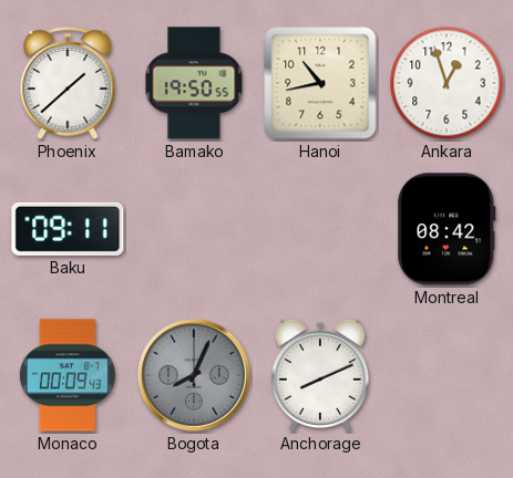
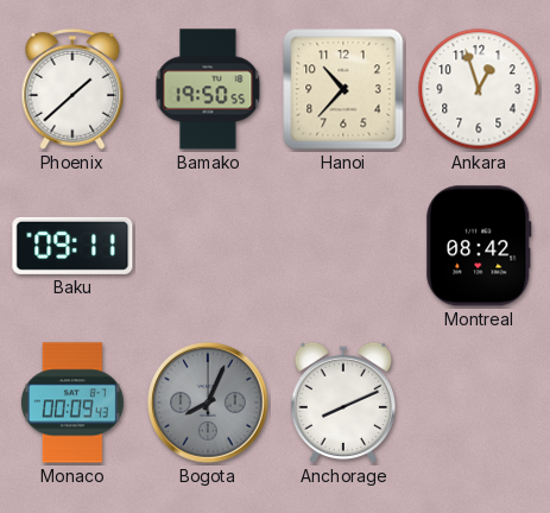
Hanoi: 10:43 -> 10:37
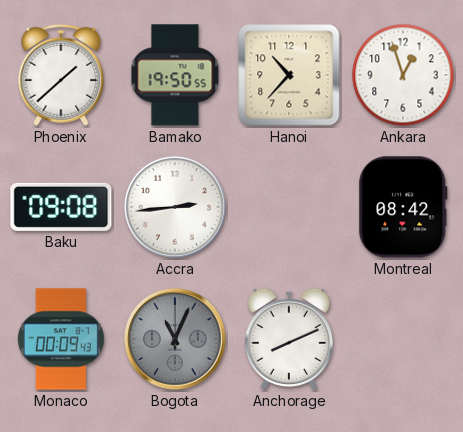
Baku: 09:11 -> 09:08
Accra: none -> 2:44
Bogota: 8:04 -> 11:04
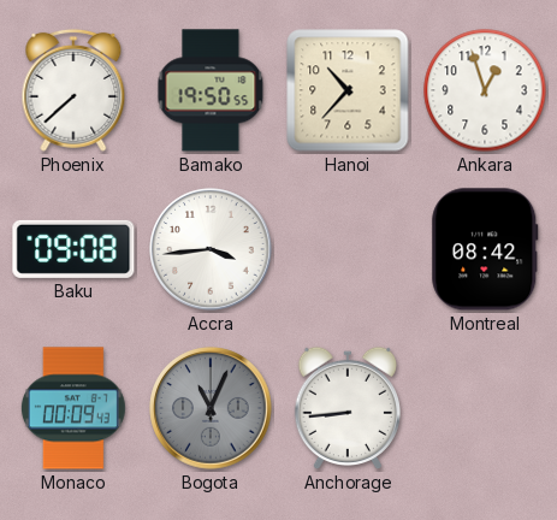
Phoenix: 1:38 -> 7:38
Accra: 2:44 -> 3:44
Anchorage: 8:11 -> 8:44
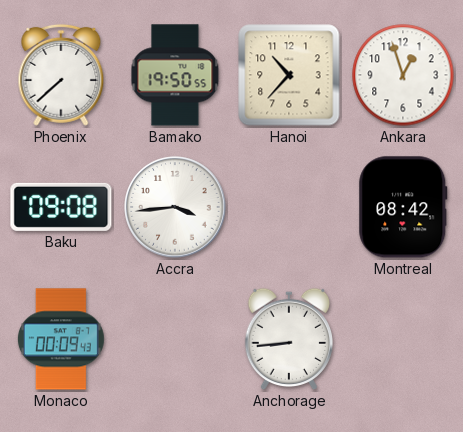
Bogota: 11:04 -> none
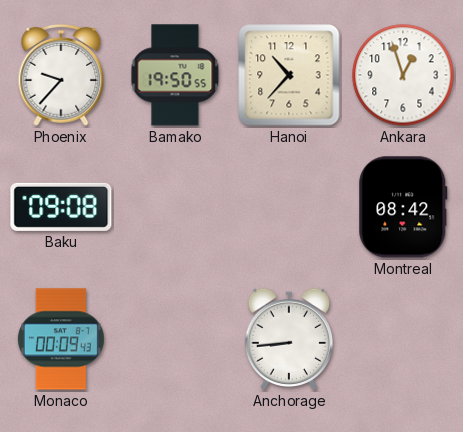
Phoenix: 7:38 -> 9:37
Accra: 3:44 -> none
